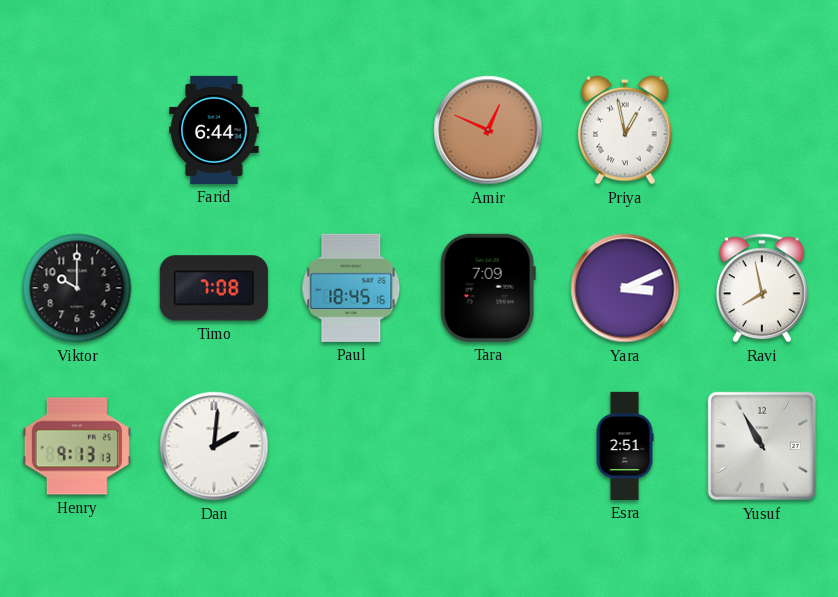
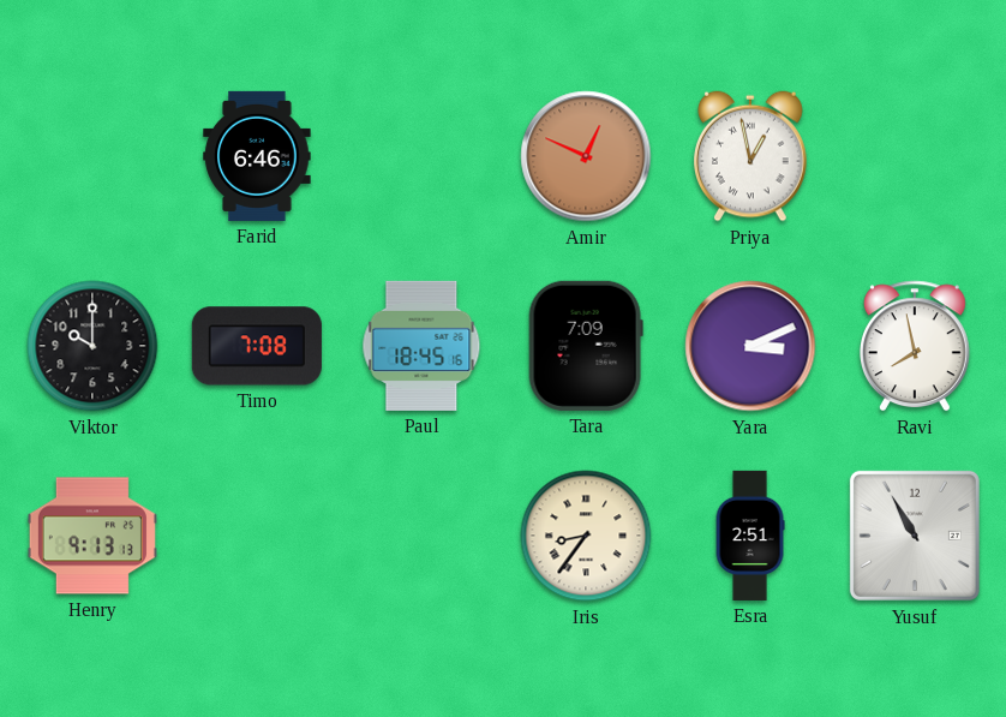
Farid: 6:44 -> 6:46
Dan: 2:01 -> none
Iris: none -> 8:36
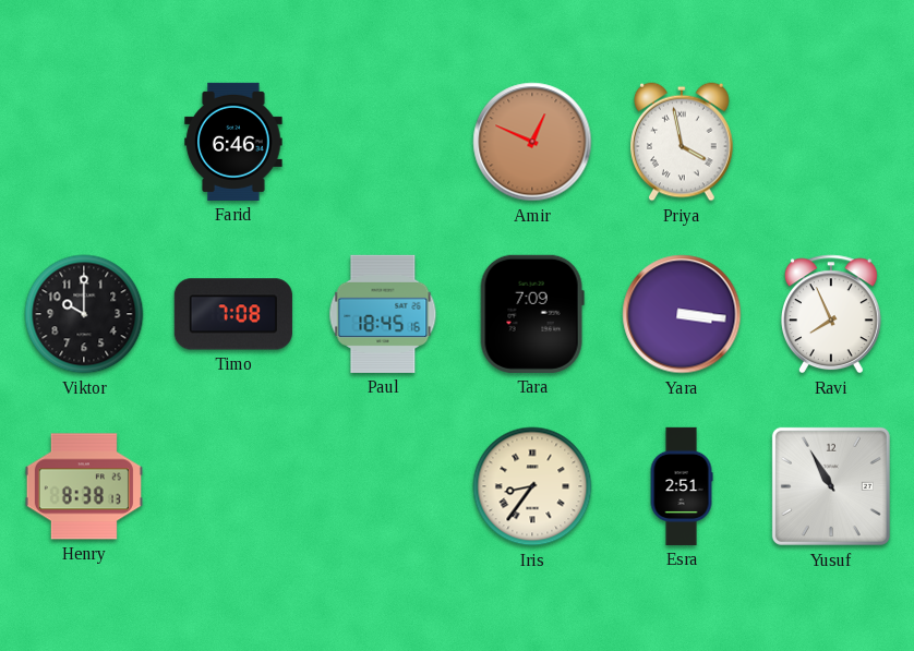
Priya: 12:58 -> 3:58
Yara: 3:11 -> 3:16
Ravi: 7:58 -> 7:56
Henry: 9:13 -> 8:38
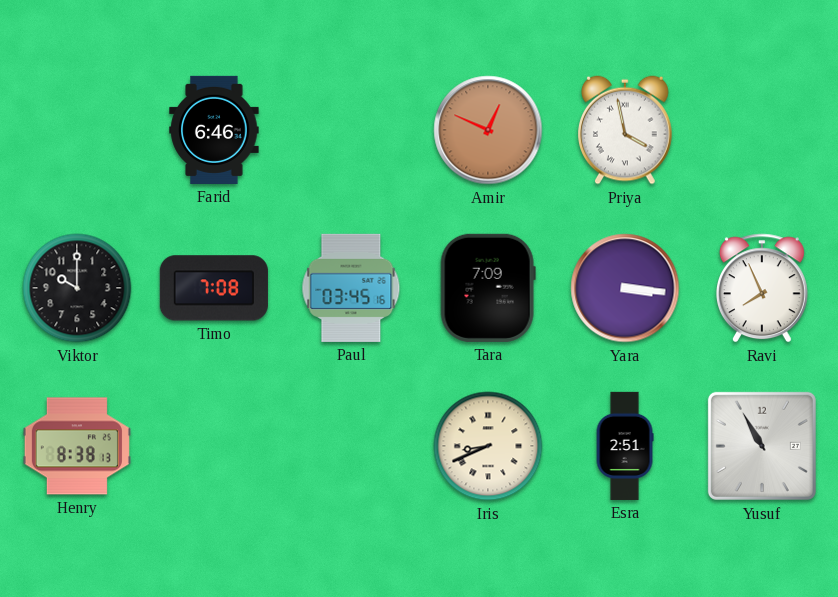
Paul: 18:45 -> 03:45
Iris: 8:36 -> 8:41
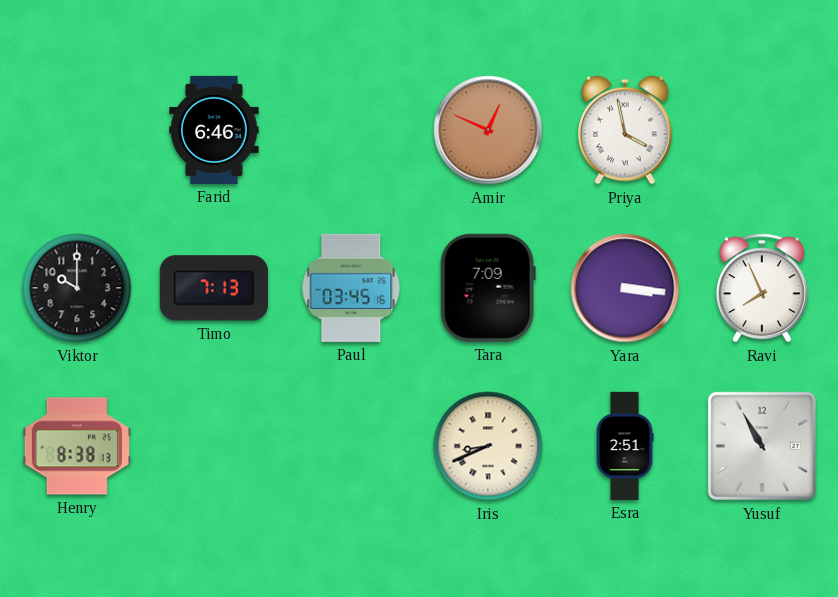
Timo: 7:08 -> 7:13
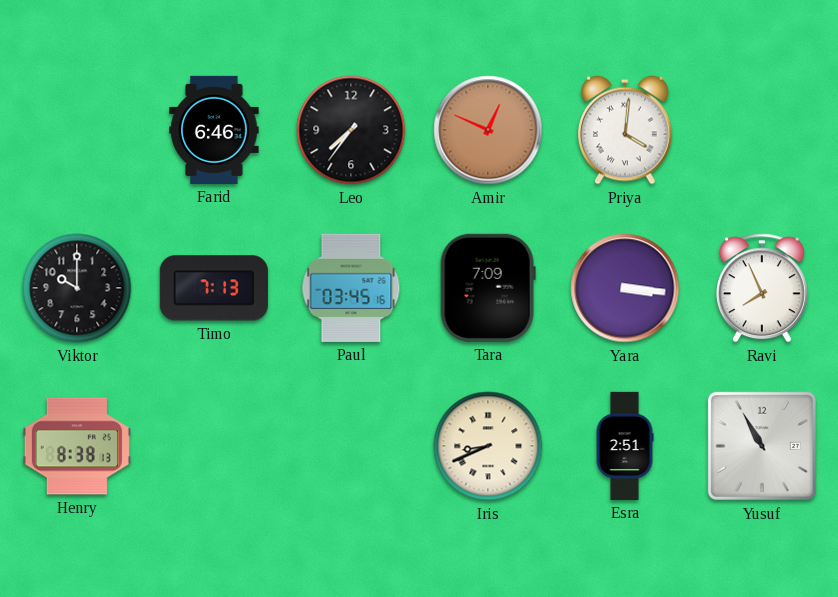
Leo: none -> 7:36
Priya: 3:58 -> 4:01
